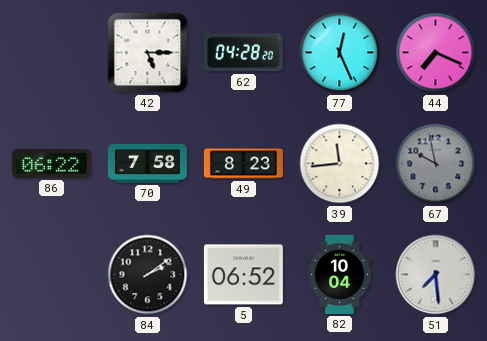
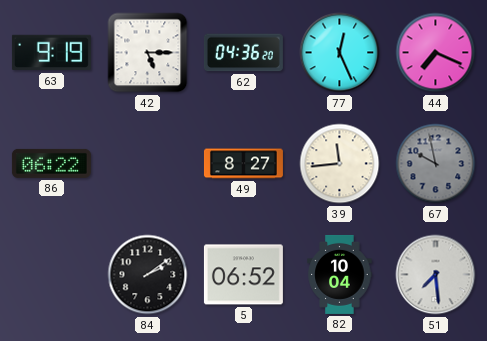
63: none -> 9:19
62: 04:28 -> 04:36
70: 7:58 -> none
49: 8:23 -> 8:27
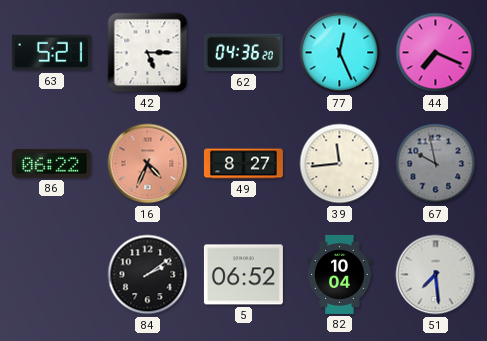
63: 9:19 -> 5:21
16: none -> 4:34
